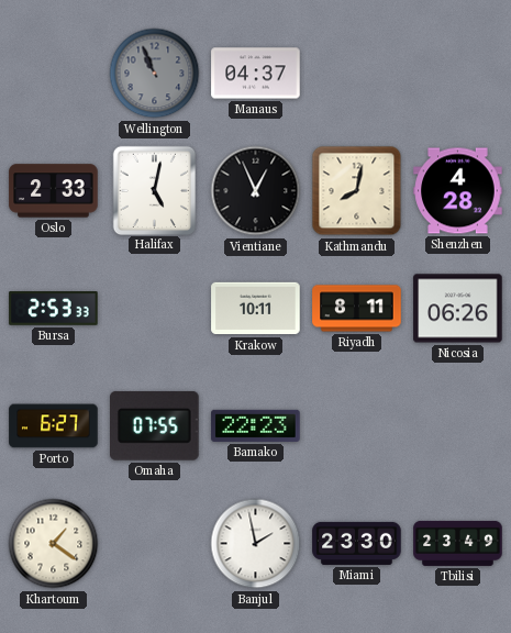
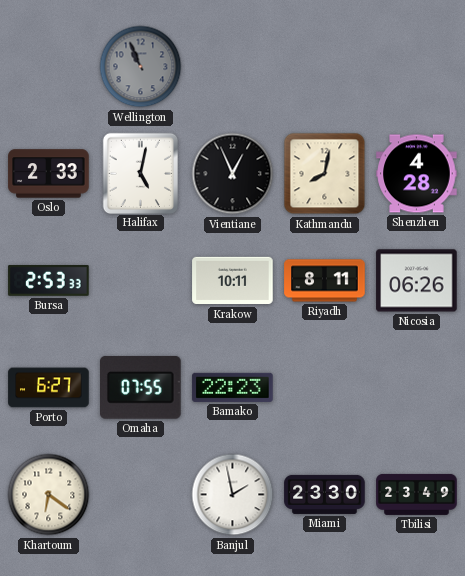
Manaus: 04:37 -> none
Khartoum: 1:21 -> 6:21
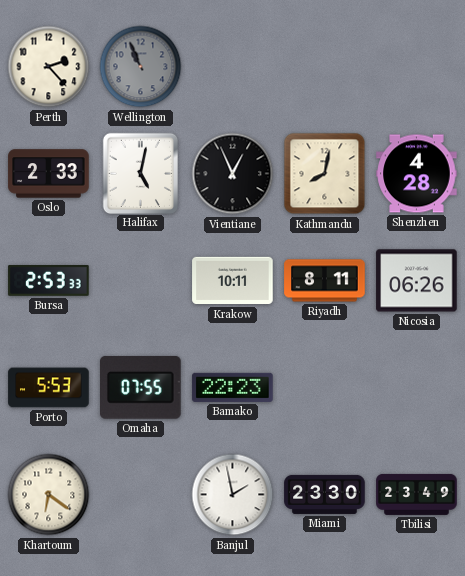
Perth: none -> 2:23
Porto: 6:27 -> 5:53
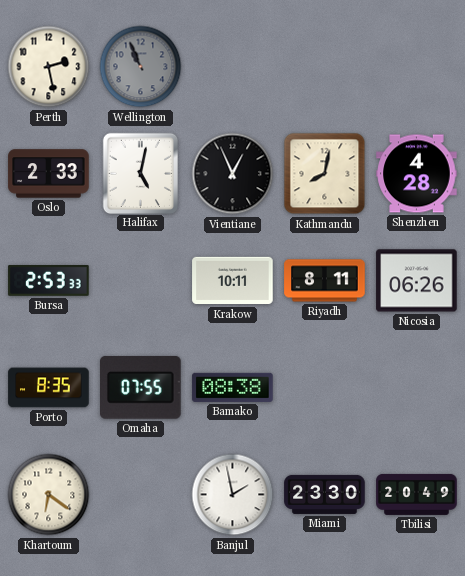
Perth: 2:23 -> 2:28
Porto: 5:53 -> 8:35
Bamako: 22:23 -> 08:38
Tbilisi: 23:49 -> 20:49
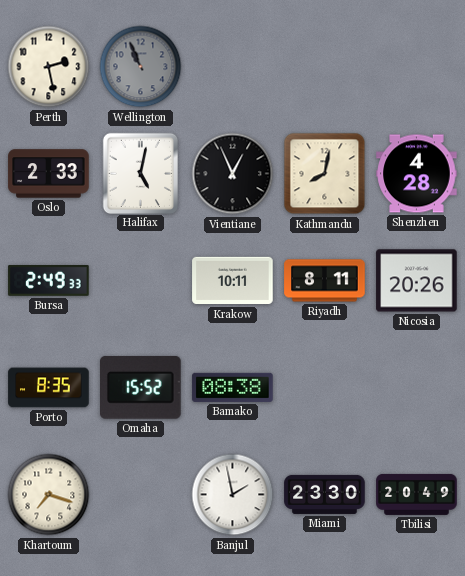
Bursa: 2:53 -> 2:49
Nicosia: 06:26 -> 20:26
Omaha: 07:55 -> 15:52
Khartoum: 6:21 -> 7:18
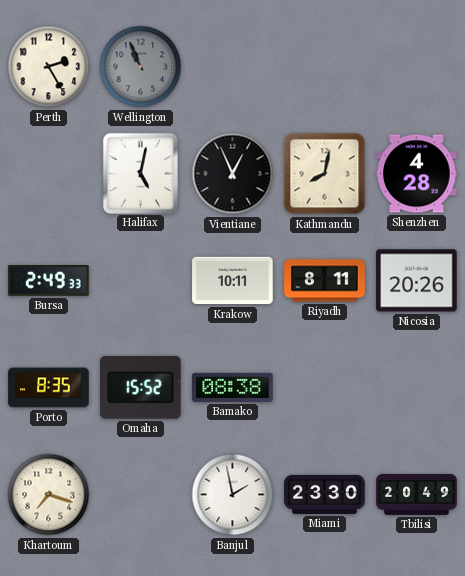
Perth: 2:28 -> 2:25
Oslo: 2:33 -> none
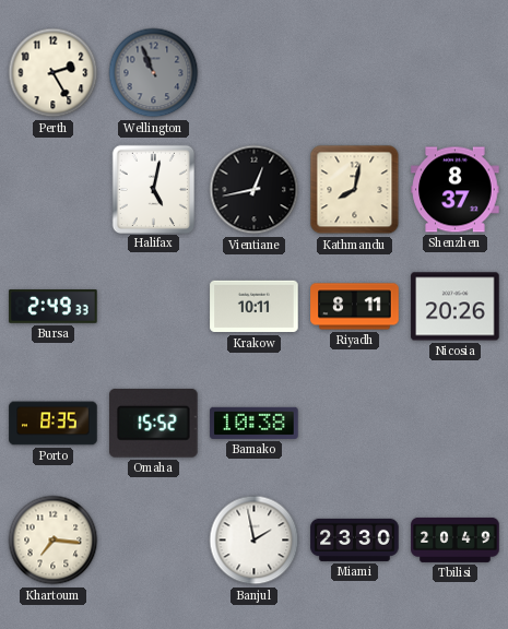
Vientiane: 12:56 -> 12:43
Shenzhen: 4:28 -> 8:37
Bamako: 08:38 -> 10:38
Khartoum: 7:18 -> 7:16
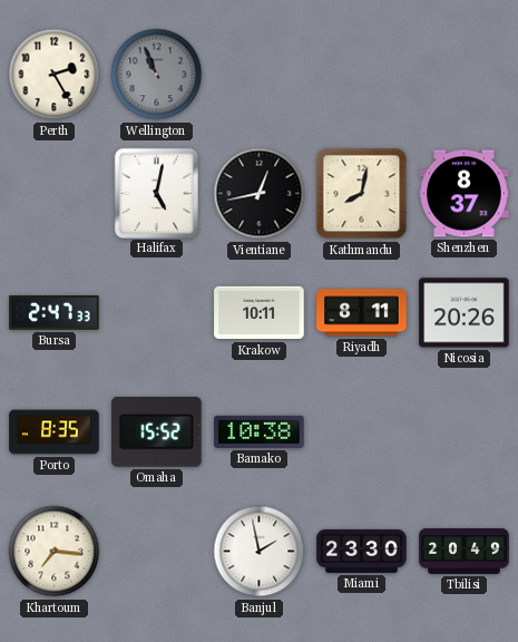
Bursa: 2:49 -> 2:47
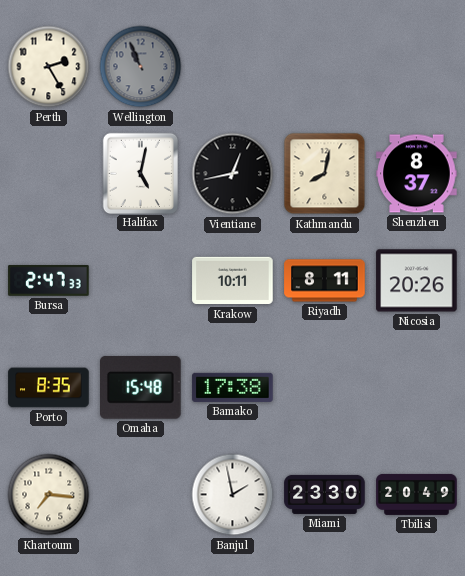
Omaha: 15:52 -> 15:48
Bamako: 10:38 -> 17:38
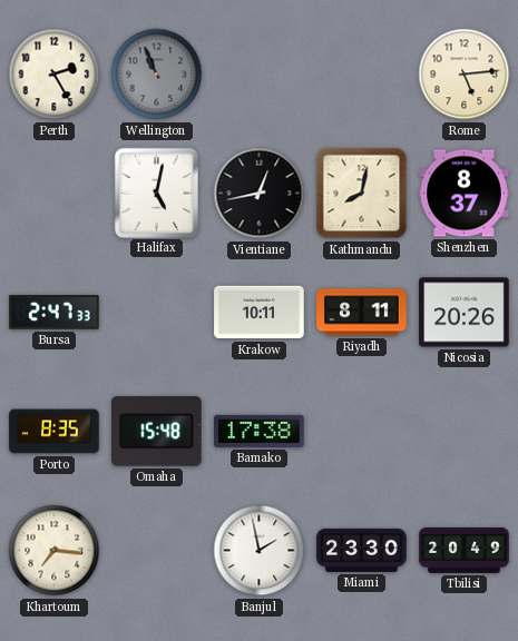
Rome: none -> 5:14
